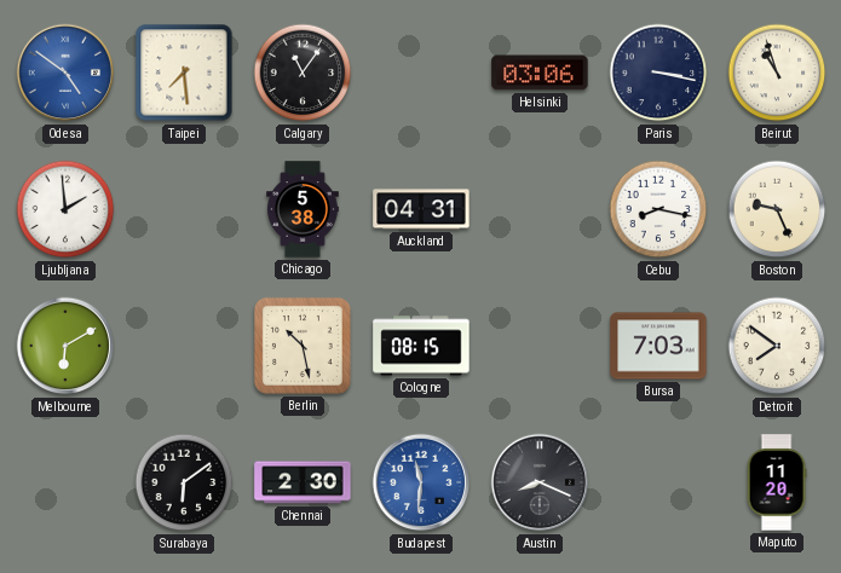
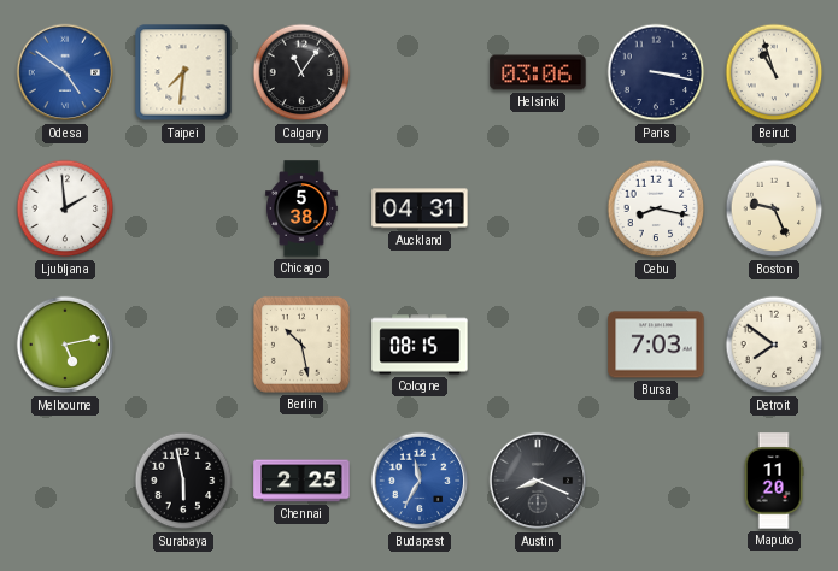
Taipei: 7:29 -> 7:31
Melbourne: 6:10 -> 5:13
Surabaya: 6:09 -> 5:58
Chennai: 2:30 -> 2:25
Budapest: 11:31 -> 11:35
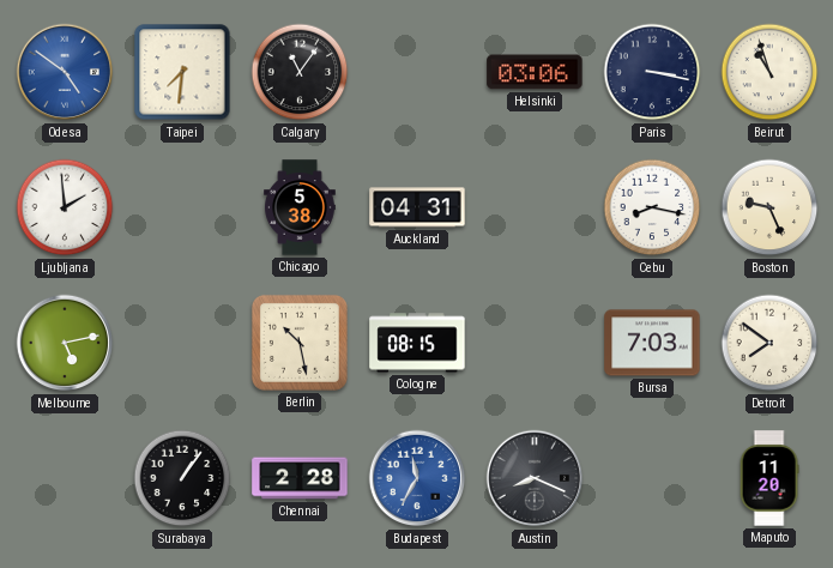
Surabaya: 5:58 -> 1:06
Chennai: 2:25 -> 2:28
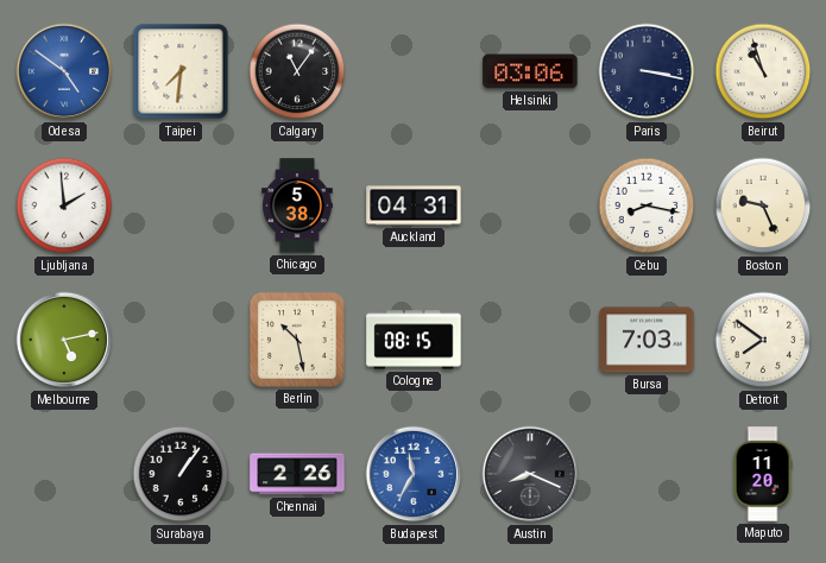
Chennai: 2:28 -> 2:26
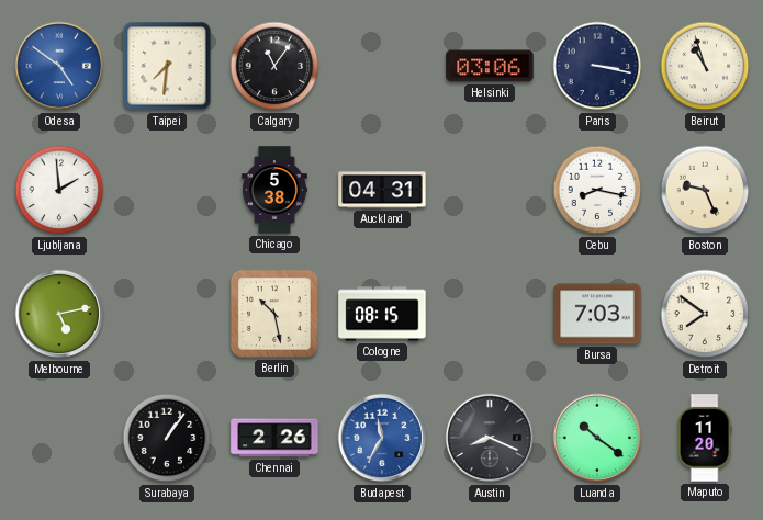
Luanda: none -> 10:21
